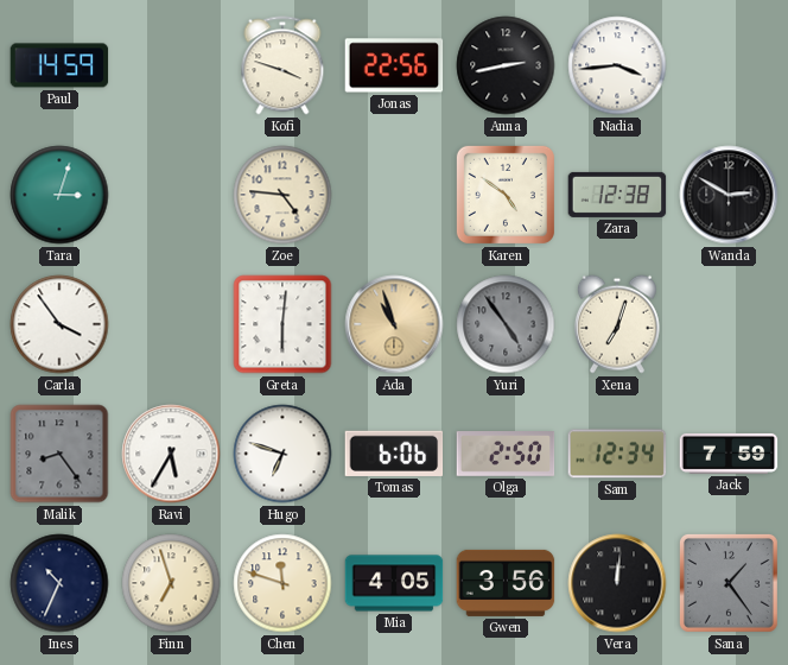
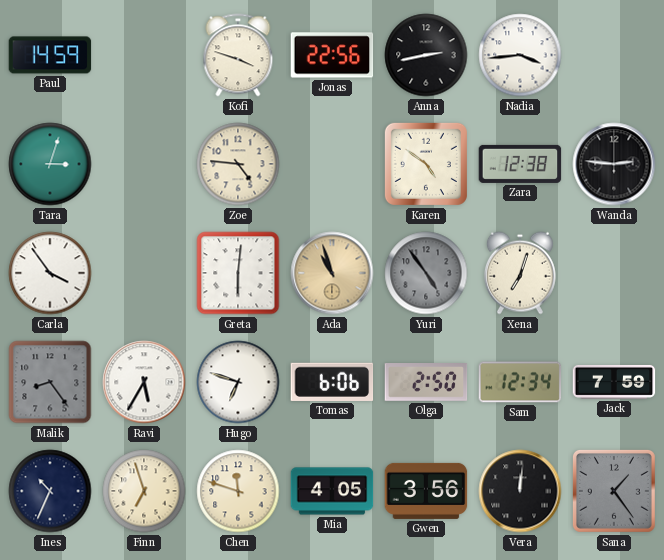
Wanda: 2:50 -> 2:46
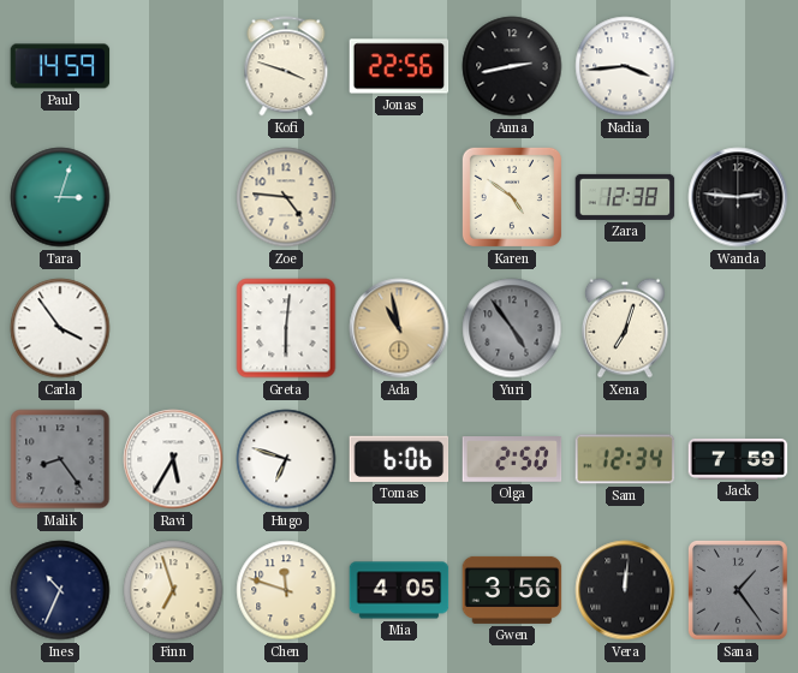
Ada: 10:57 -> 10:58
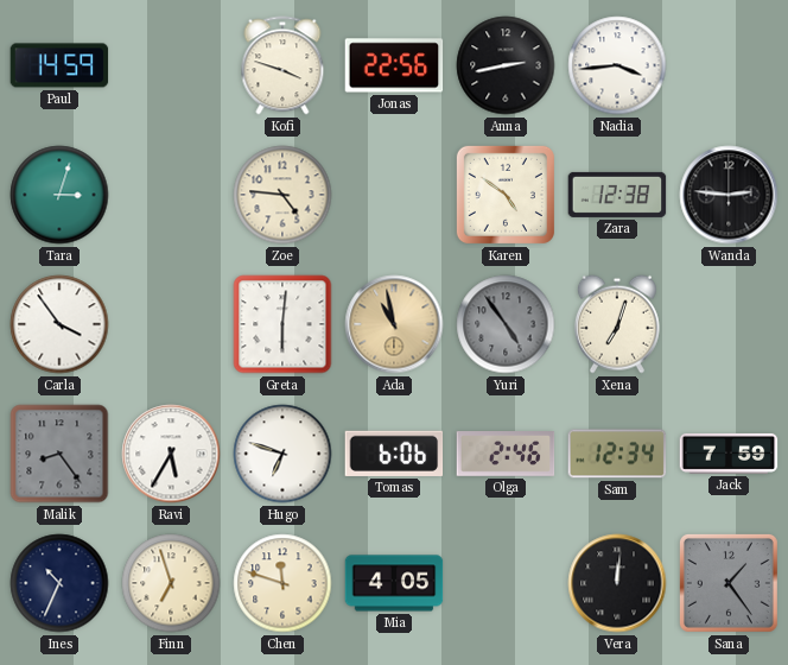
Olga: 2:50 -> 2:46
Gwen: 3:56 -> none
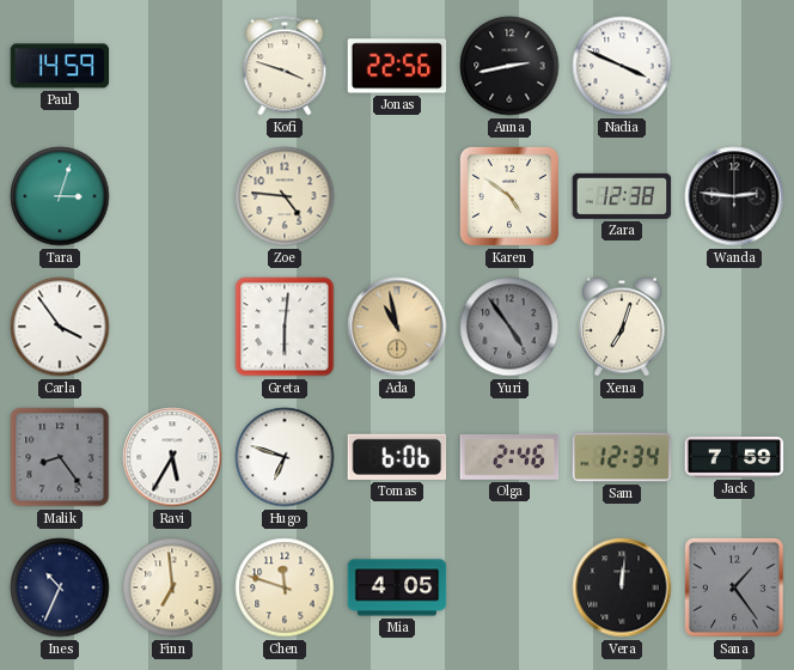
Nadia: 3:44 -> 3:49
Finn: 6:57 -> 6:59
